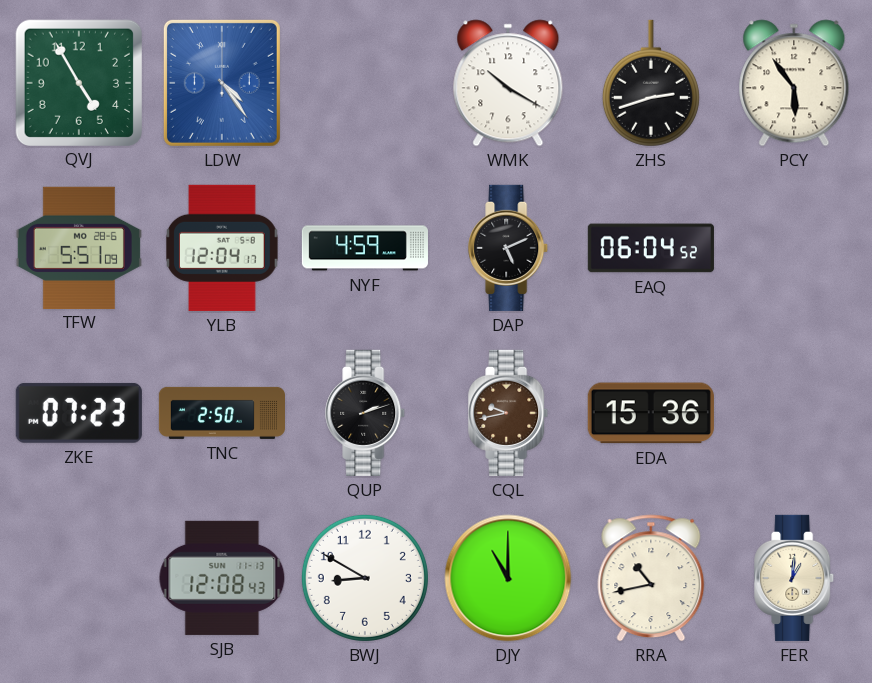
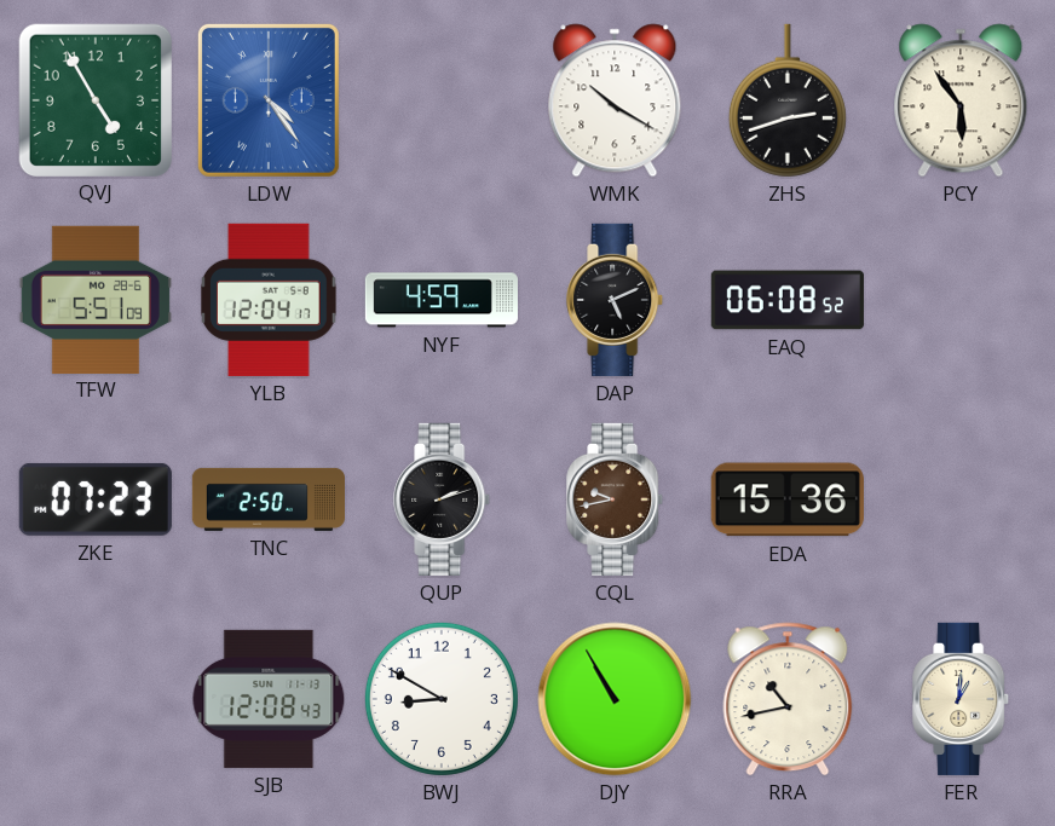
EAQ: 06:04 -> 06:08
DJY: 11:00 -> 10:55
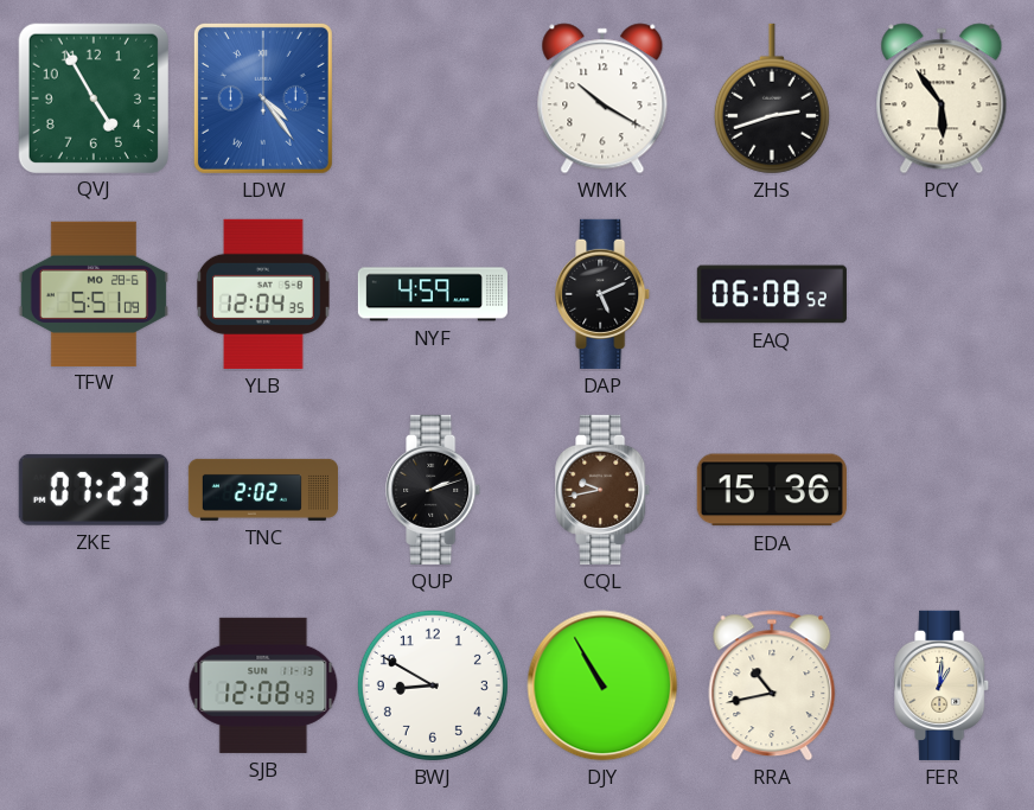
YLB: 12:04:17 -> 12:04:35
TNC: 2:50 -> 2:02
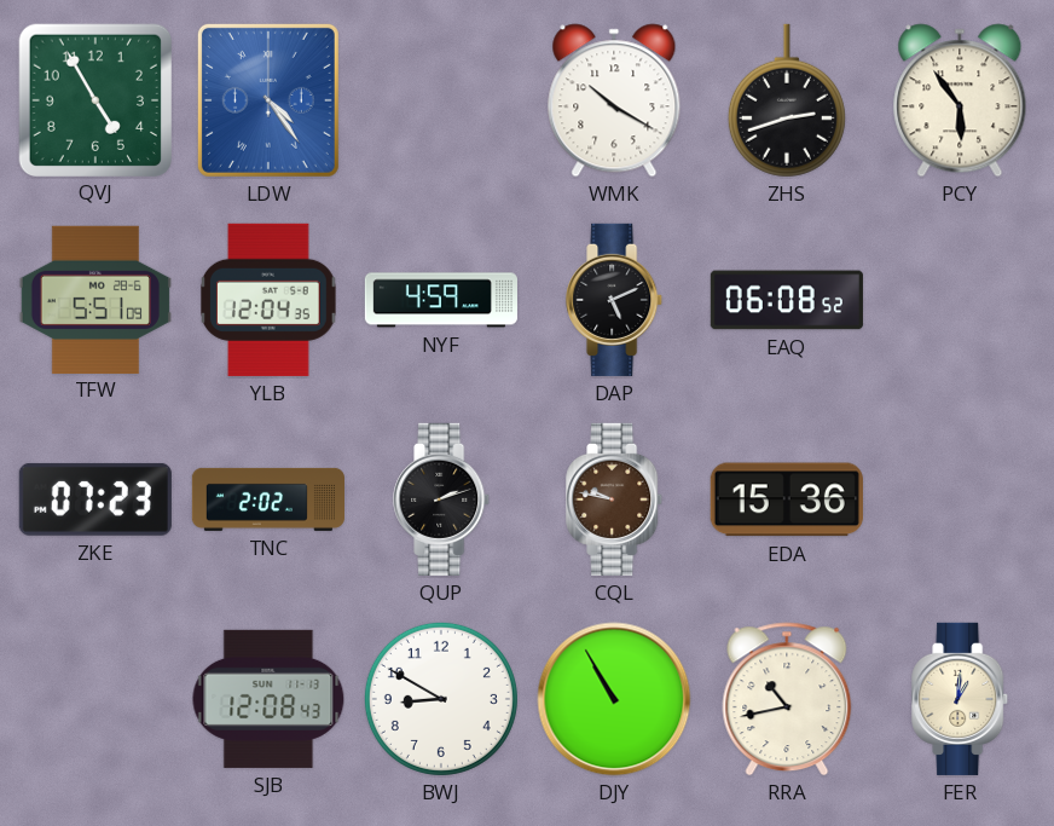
CQL: 9:43 -> 9:47
